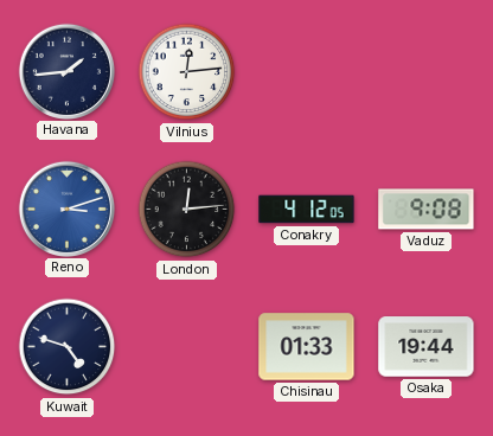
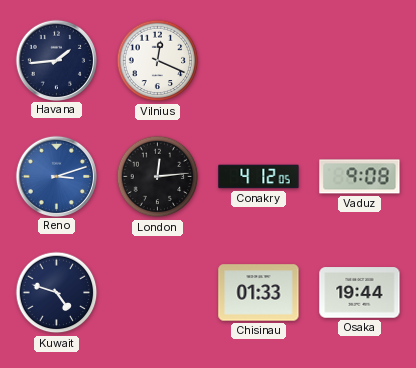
Vilnius: 12:14 -> 12:19
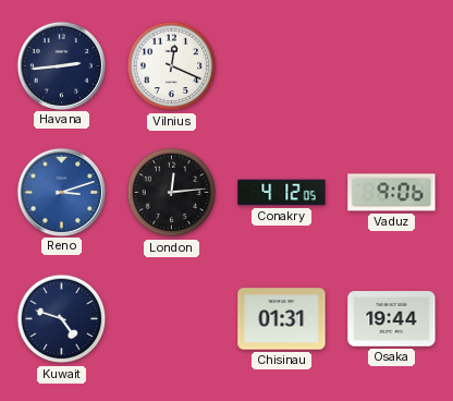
Havana: 1:44 -> 2:44
Vaduz: 9:08 -> 9:06
Chisinau: 01:33 -> 01:31
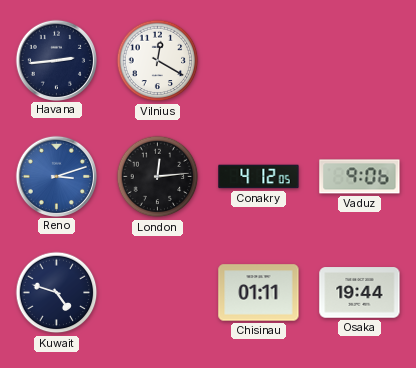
Vilnius: 12:19 -> 12:20
Chisinau: 01:31 -> 01:11
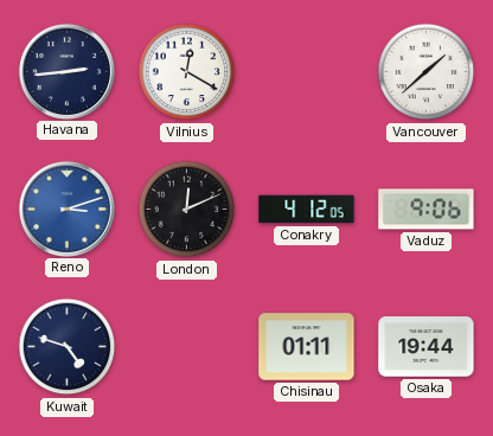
Vancouver: none -> 1:38
London: 12:14 -> 12:11
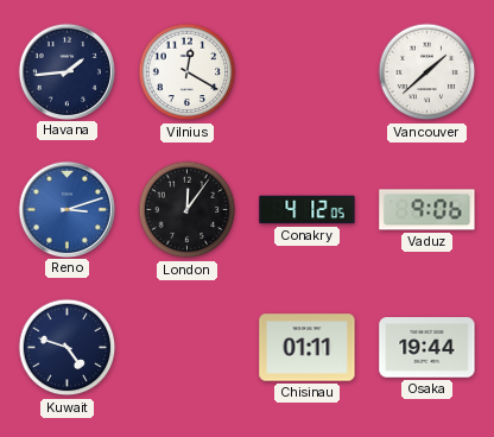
Havana: 2:44 -> 1:44
London: 12:11 -> 12:06
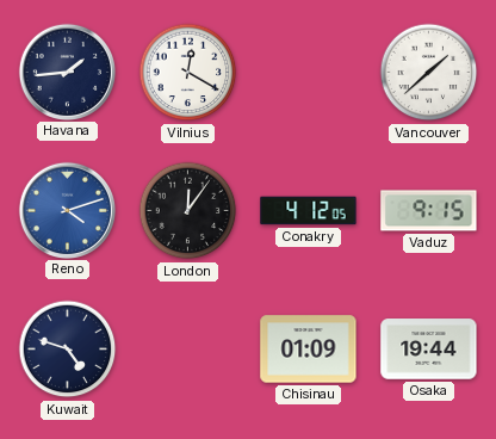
Reno: 3:12 -> 4:12
Vaduz: 9:06 -> 9:15
Chisinau: 01:11 -> 01:09
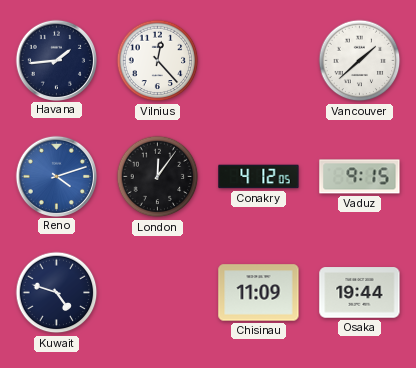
Vilnius: 12:20 -> 12:23
Chisinau: 01:09 -> 11:09
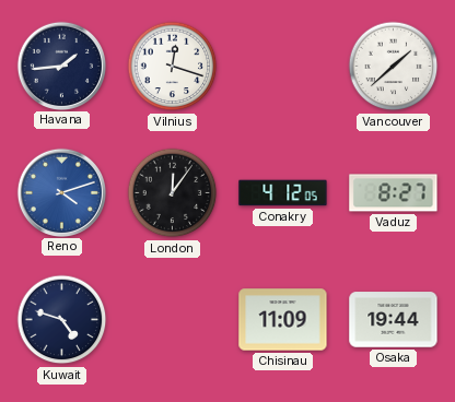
Vilnius: 12:23 -> 12:18
Vaduz: 9:15 -> 8:27
